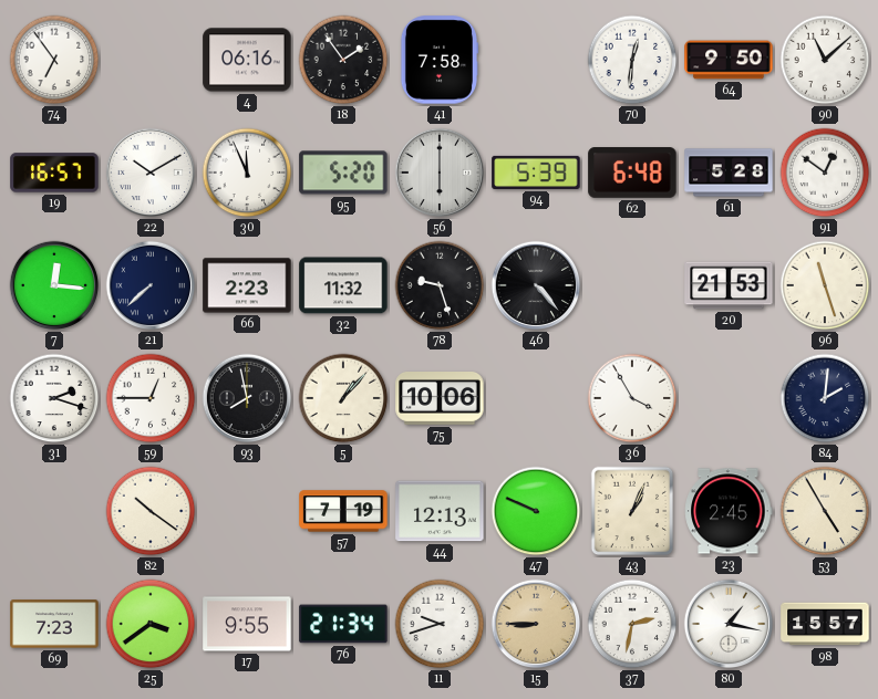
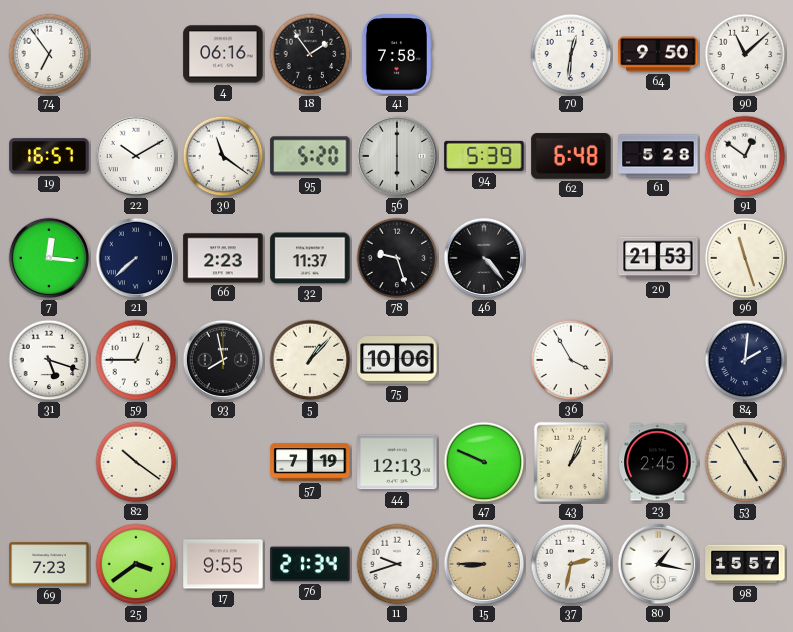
30: 11:56 -> 11:21
32: 11:32 -> 11:37
31: 2:18 -> 5:18
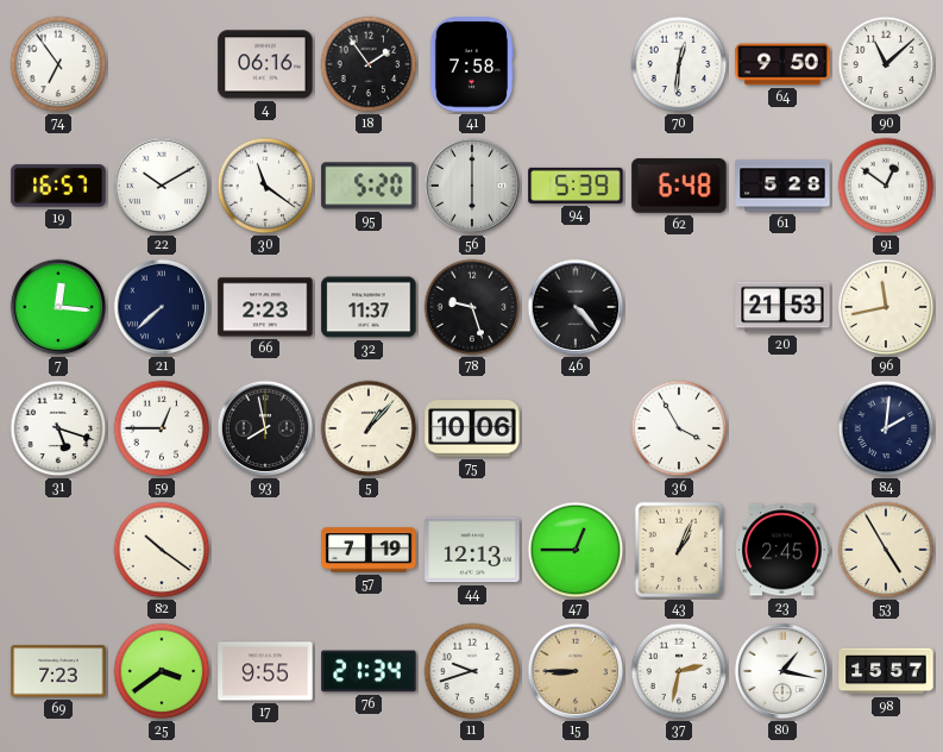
96: 11:27 -> 11:43
47: 9:49 -> 12:45
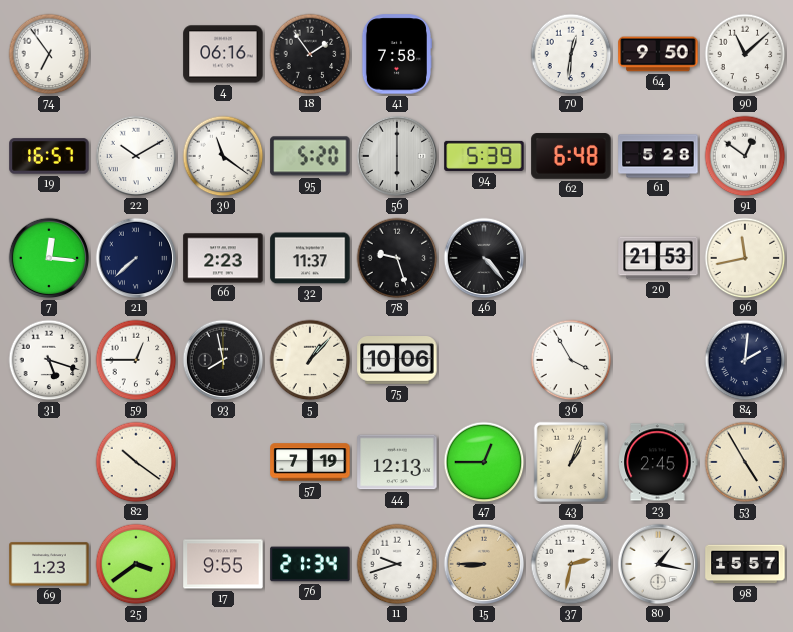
69: 7:23 -> 1:23
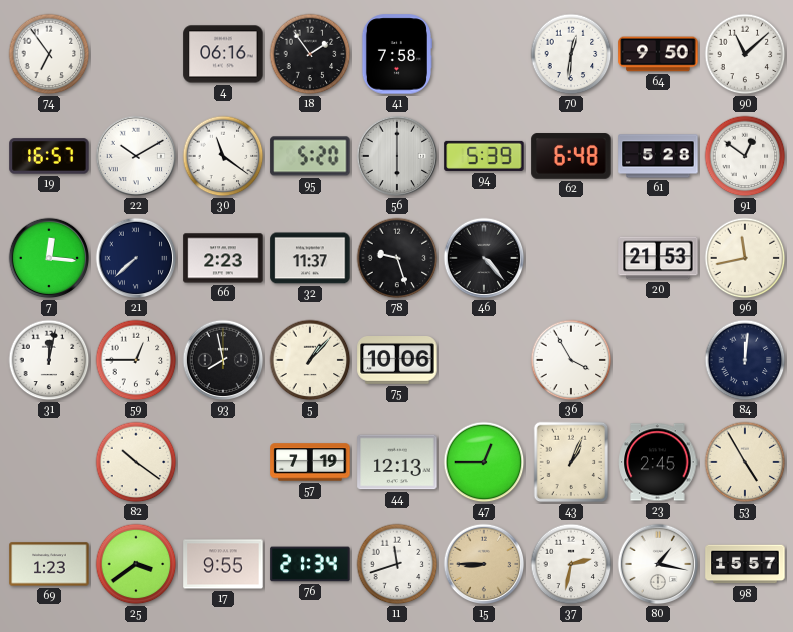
31: 5:18 -> 12:02
84: 2:01 -> 12:01
11: 9:42 -> 11:42
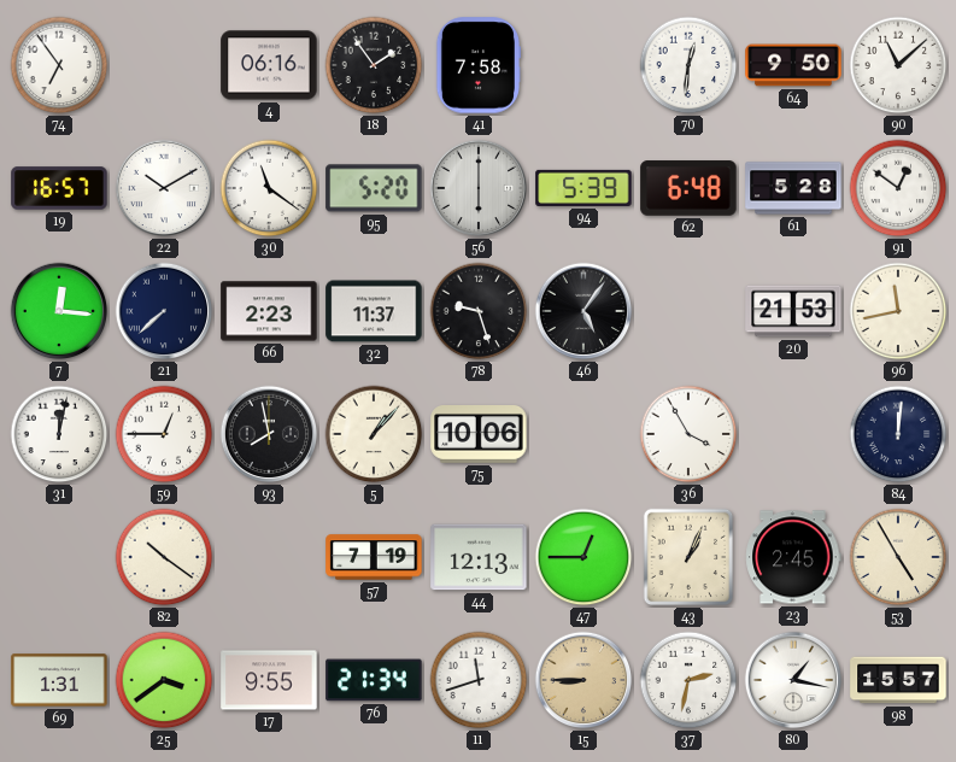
46: 4:23 -> 5:06
69: 1:23 -> 1:31
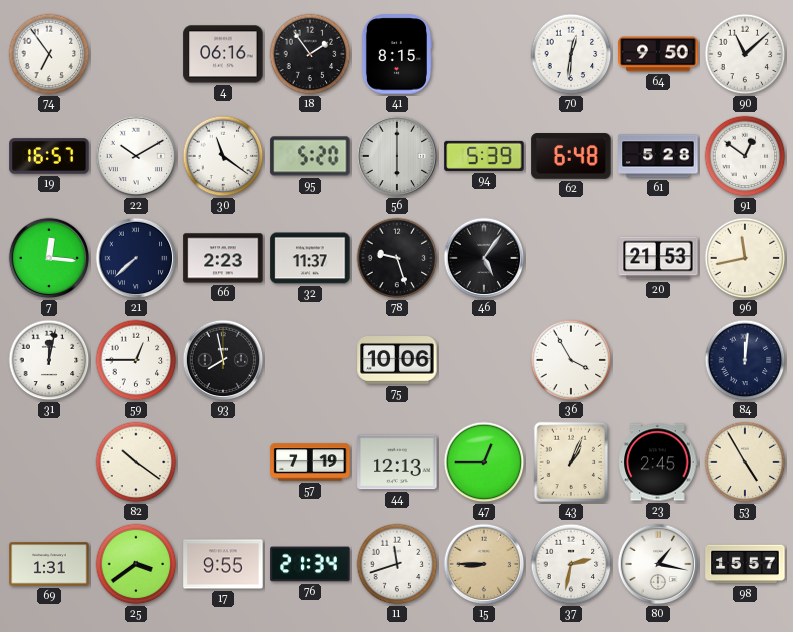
41: 7:58 -> 8:15
5: 1:07 -> none
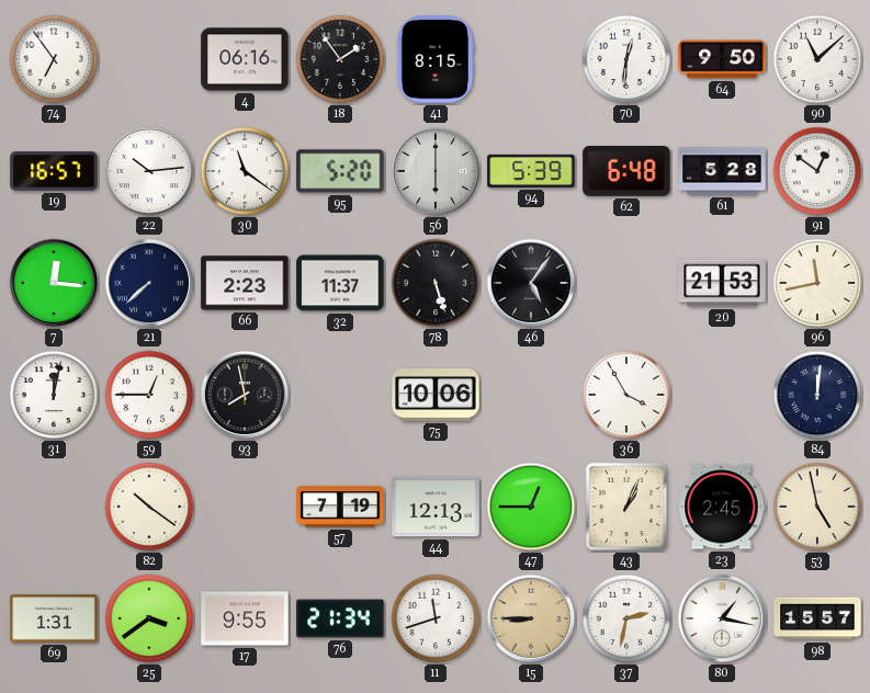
22: 10:10 -> 10:14
78: 9:27 -> 5:27
53: 4:55 -> 4:58
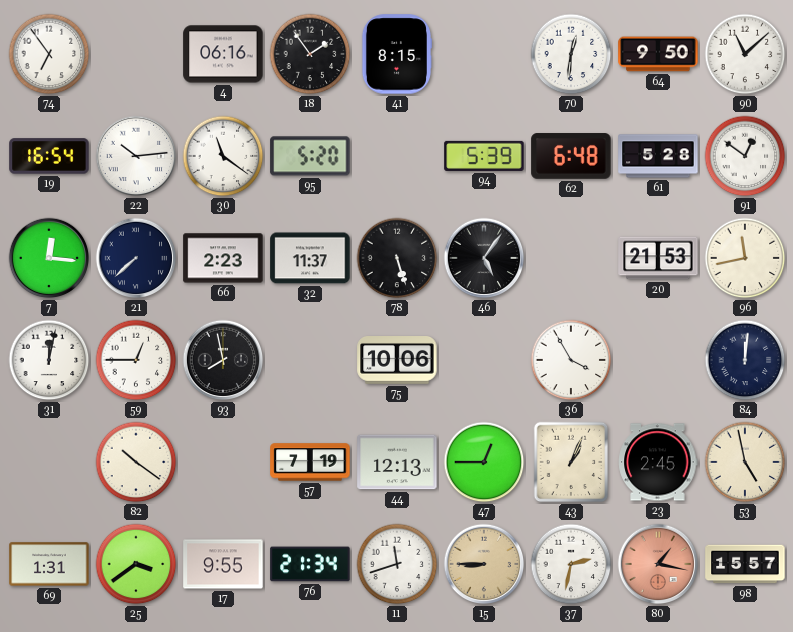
19: 16:57 -> 16:54
56: 6:00 -> none
80 dial: white -> salmon
